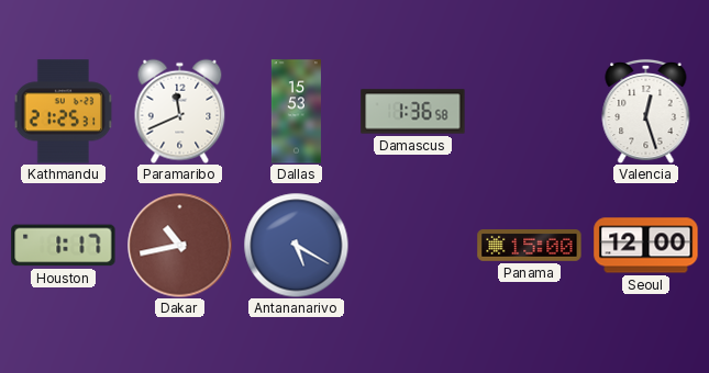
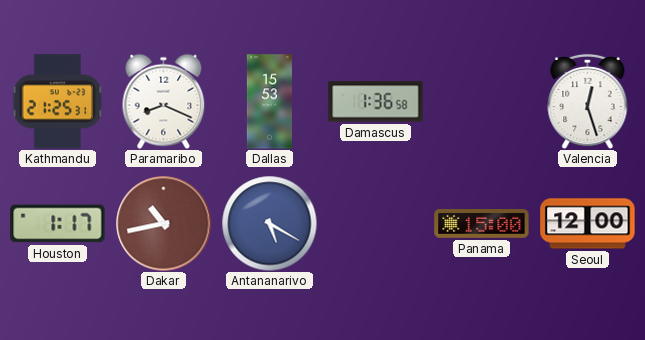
Paramaribo: 11:41 -> 8:19
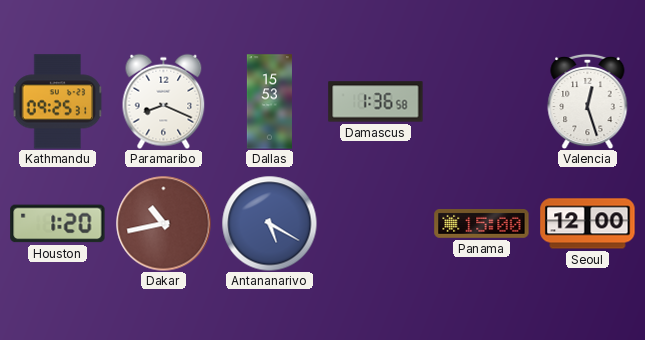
Kathmandu: 21:25 -> 09:25
Houston: 1:17 -> 1:20
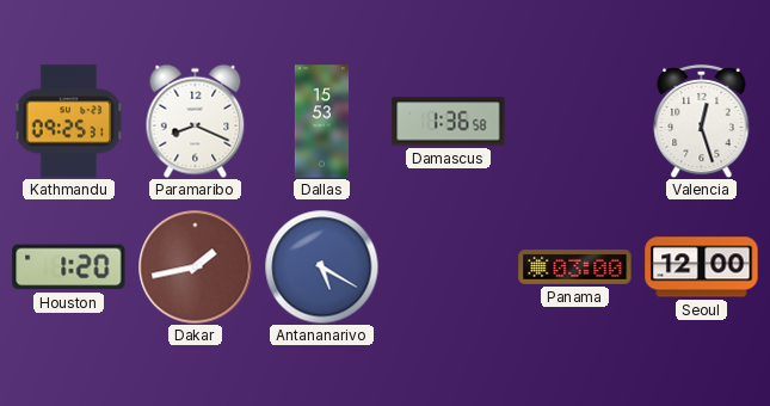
Dakar: 10:43 -> 1:43
Panama: 15:00 -> 03:00
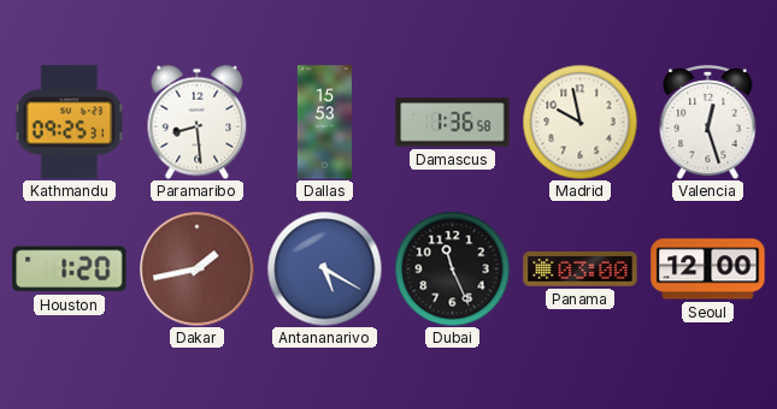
Paramaribo: 8:19 -> 8:29
Madrid: none -> 9:58
Dubai: none -> 11:26
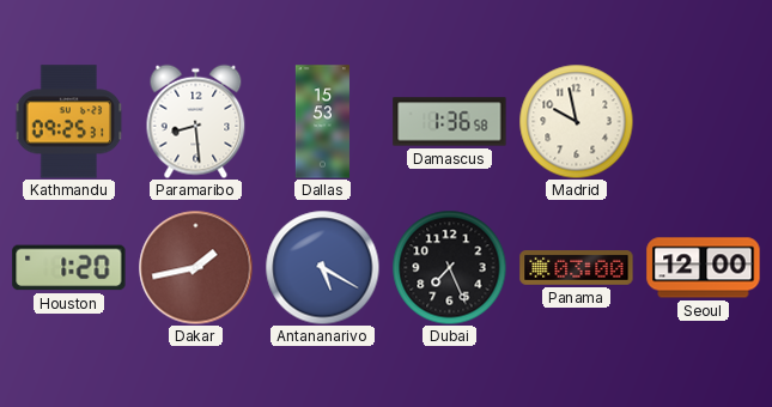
Valencia: 12:27 -> none
Dubai: 11:26 -> 7:26
